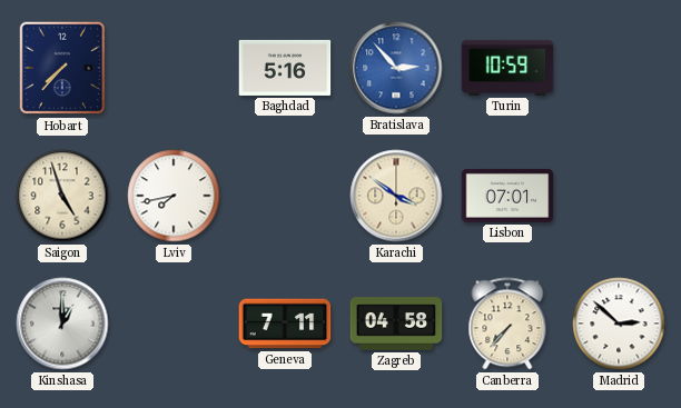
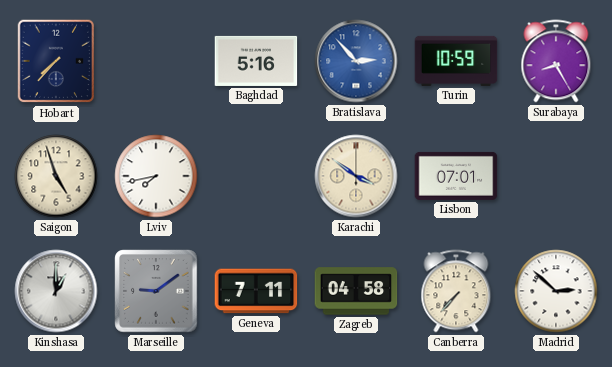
Surabaya: none -> 8:25
Marseille: none -> 9:09
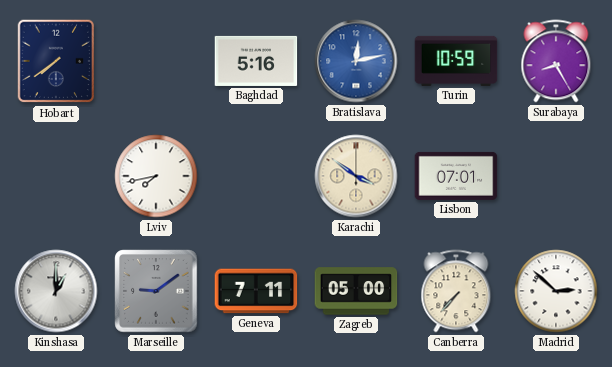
Hobart: 7:37 -> 7:39
Bratislava: 2:53 -> 12:13
Saigon: 4:57 -> none
Zagreb: 04:58 -> 05:00
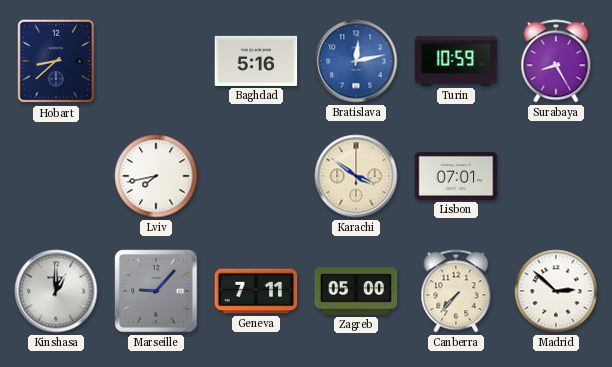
Hobart: 7:39 -> 8:38
Marseille: 9:09 -> 9:07
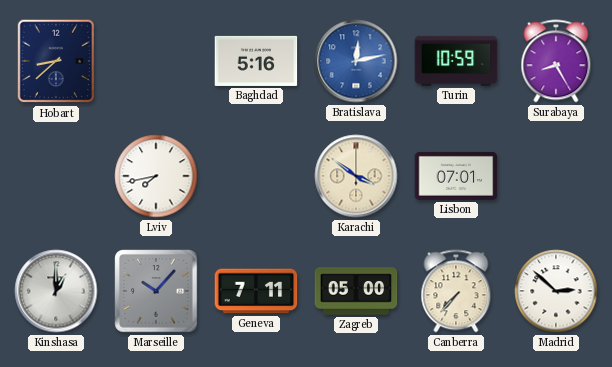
Marseille: 9:07 -> 10:07
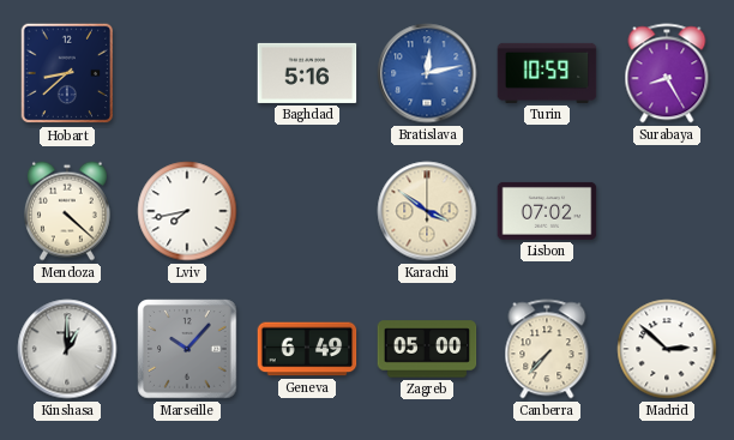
Mendoza: none -> 4:22
Lisbon: 07:01 -> 07:02
Geneva: 7:11 -> 6:49
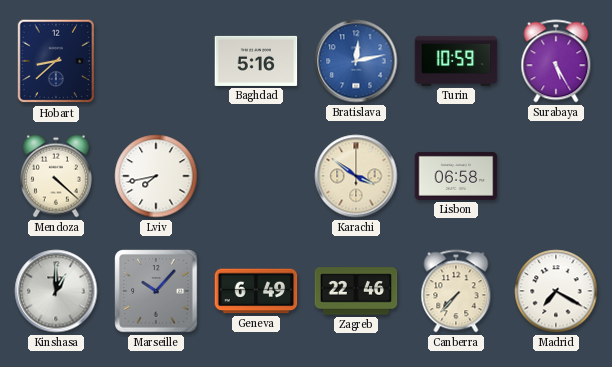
Surabaya: 8:25 -> 5:25
Lisbon: 07:02 -> 06:58
Zagreb: 05:00 -> 22:46
Madrid: 2:52 -> 7:20
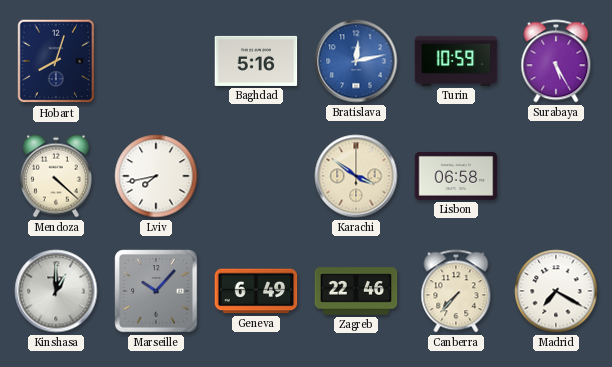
Hobart: 8:38 -> 8:03
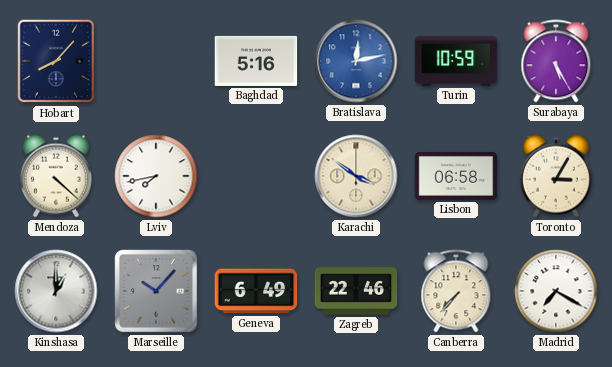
Hobart: 8:03 -> 8:07
Toronto: none -> 3:05
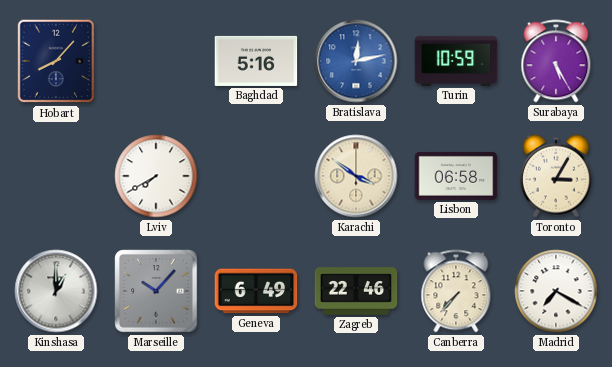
Mendoza: 4:22 -> none
Lviv: 7:43 -> 7:40
